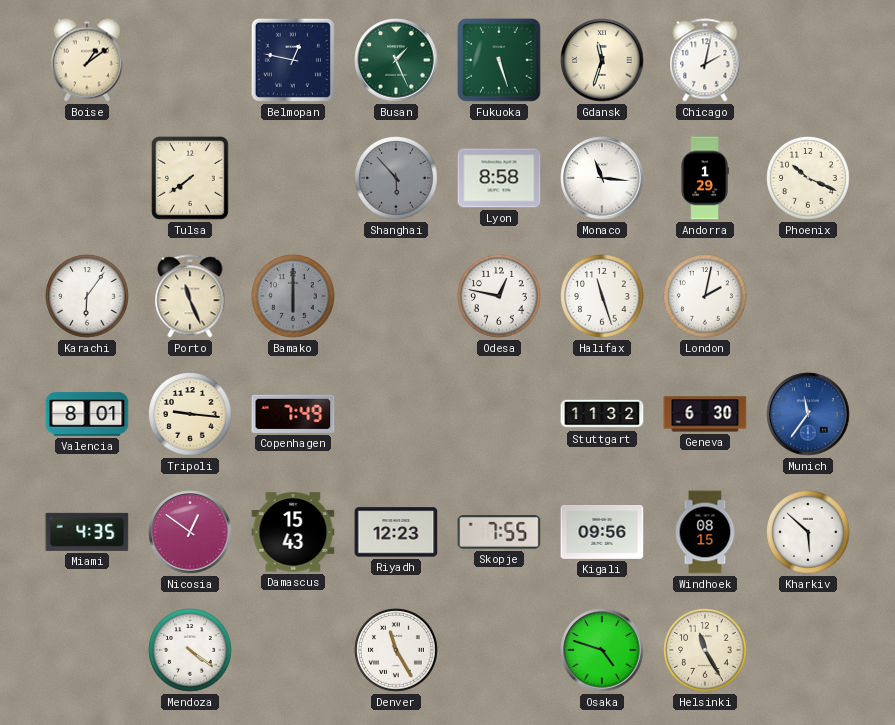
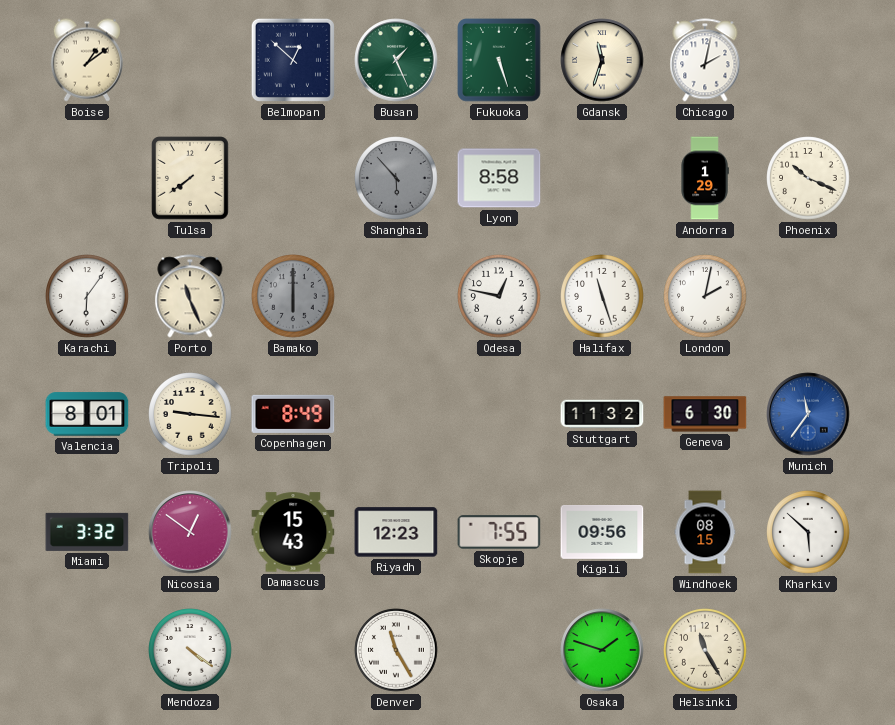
Belmopan: 12:47 -> 12:52
Monaco: 11:16 -> none
Copenhagen: 7:49 -> 8:49
Miami: 4:35 -> 3:32
Osaka: 4:48 -> 1:48
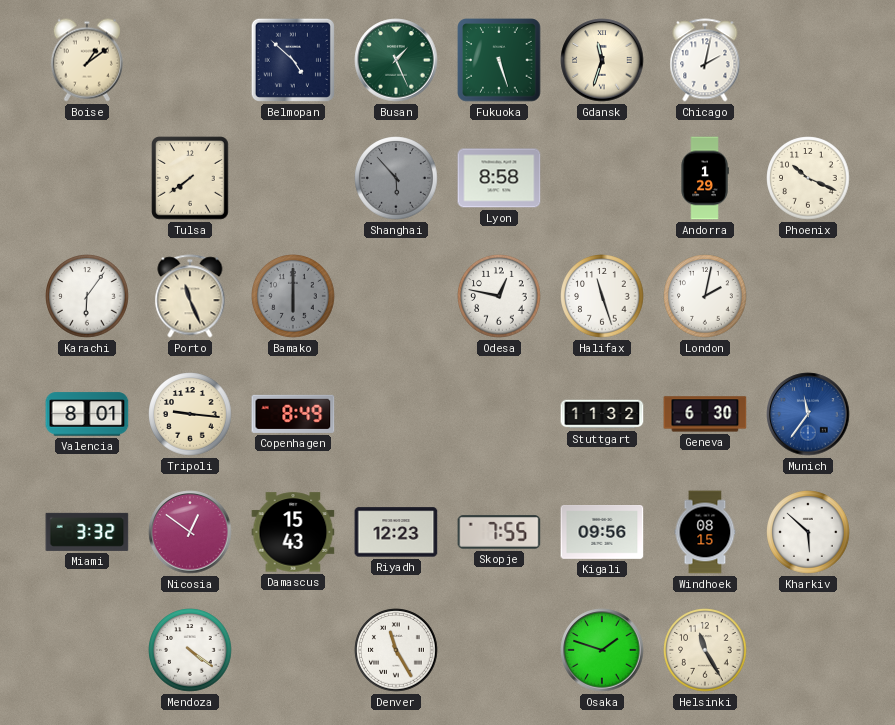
Belmopan: 12:52 -> 4:52
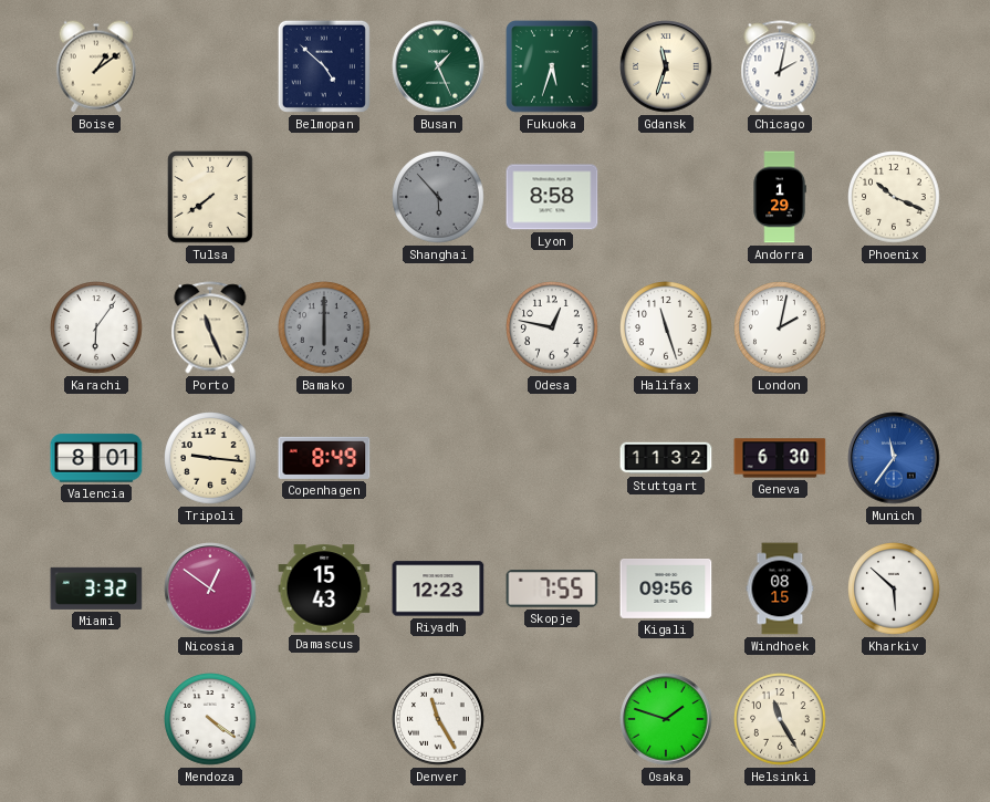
Fukuoka: 5:27 -> 5:33
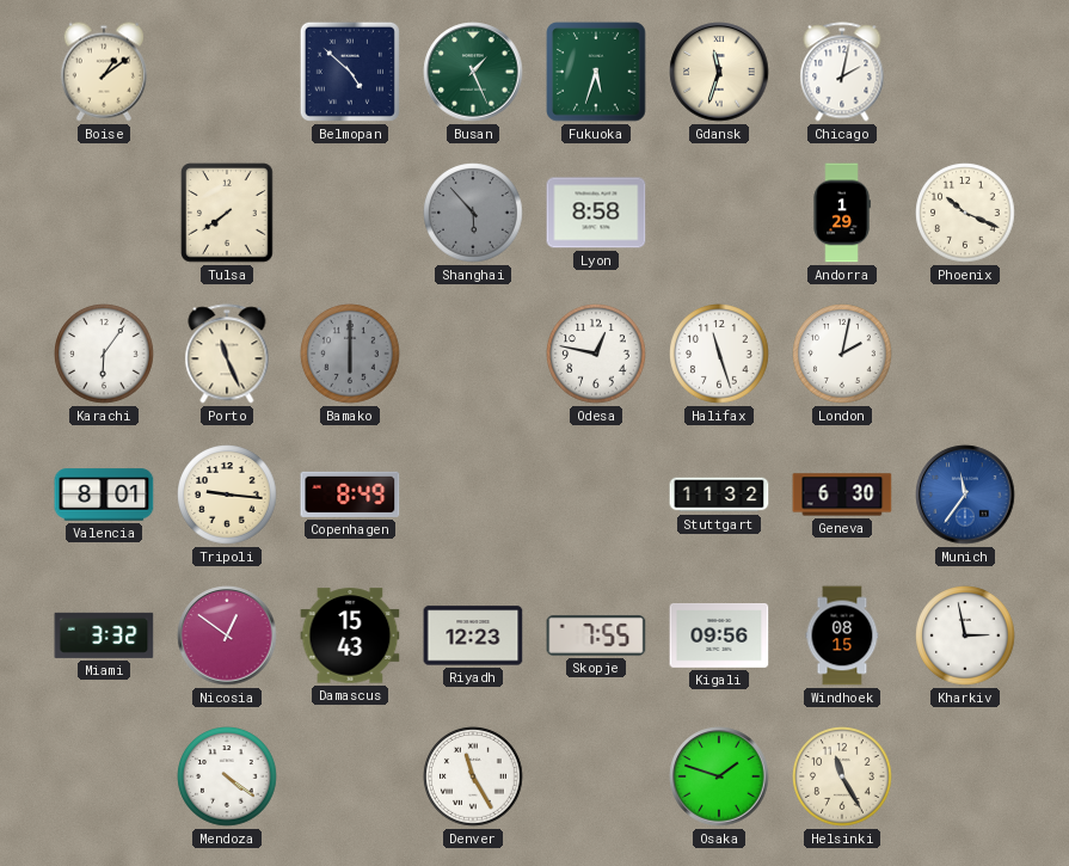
Kharkiv: 5:52 -> 2:58
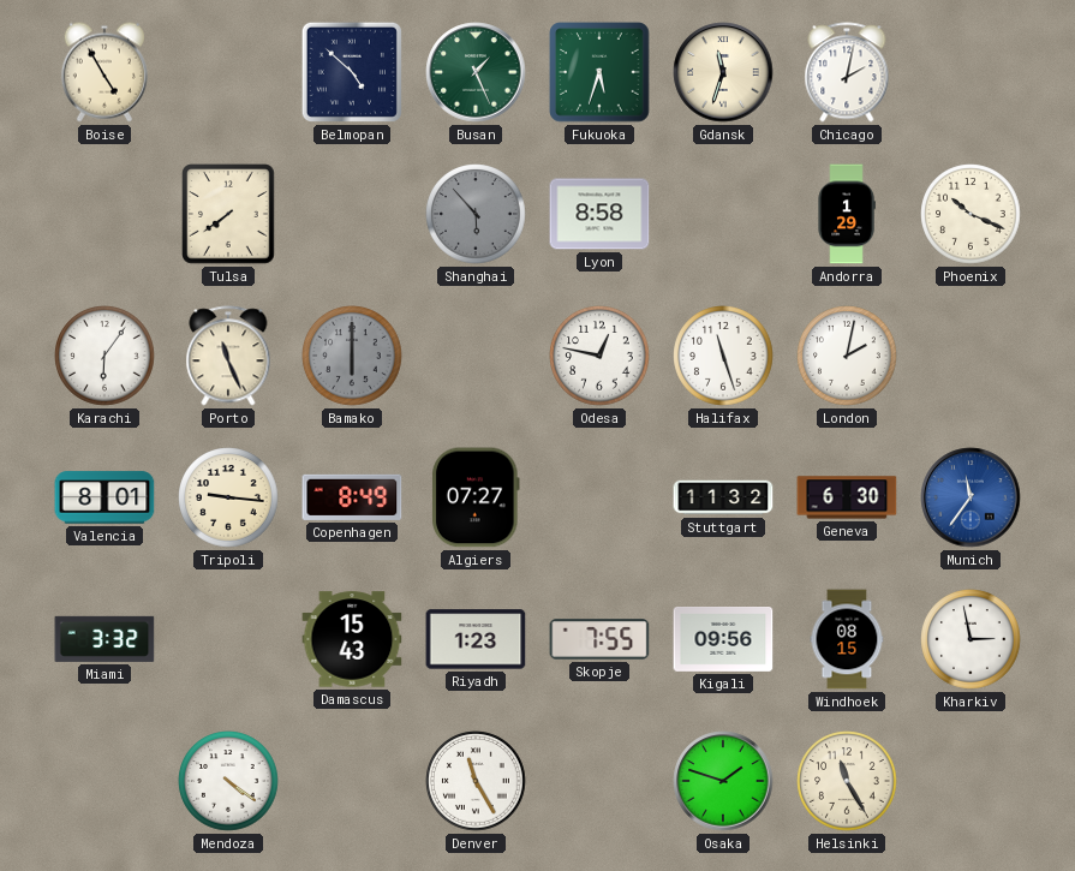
Boise: 1:09 -> 4:55
Algiers: none -> 07:27
Nicosia: 12:51 -> none
Riyadh: 12:23 -> 1:23
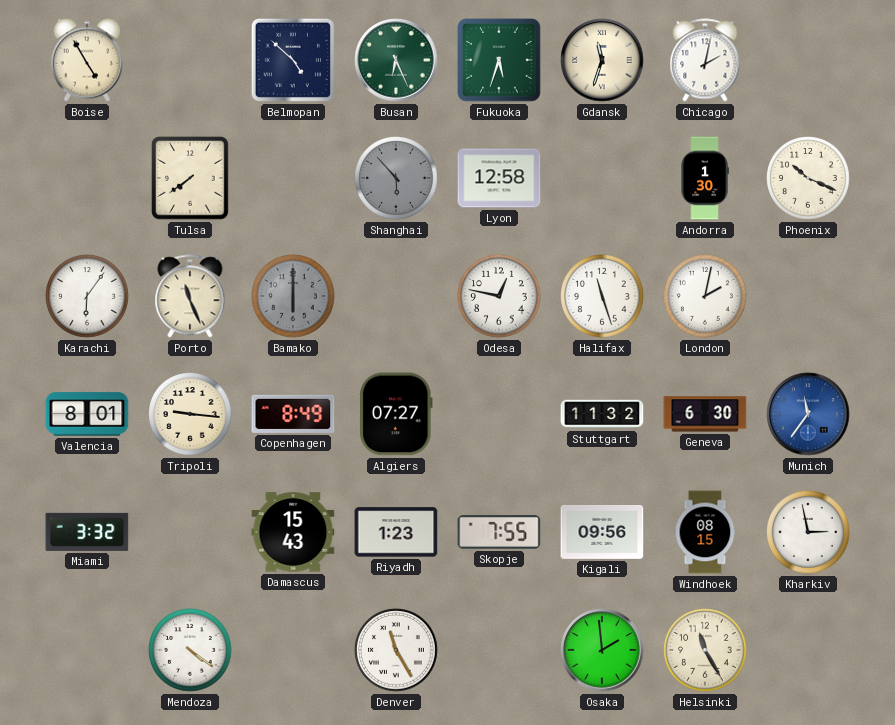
Busan: 1:26 -> 6:26
Lyon: 8:58 -> 12:58
Andorra: 1:29 -> 1:30
Osaka: 1:48 -> 1:59
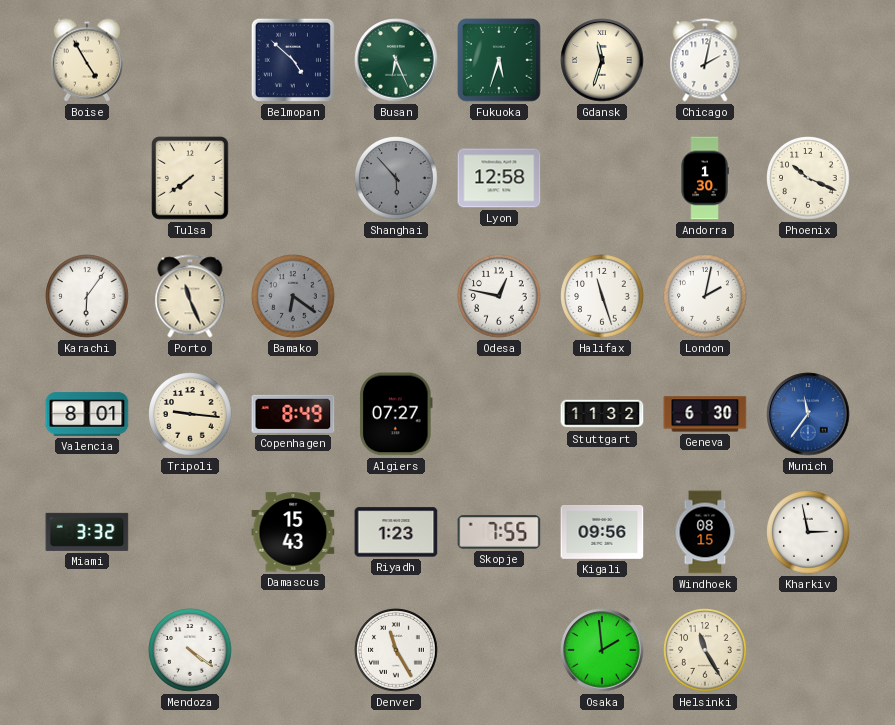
Bamako: 6:00 -> 6:21
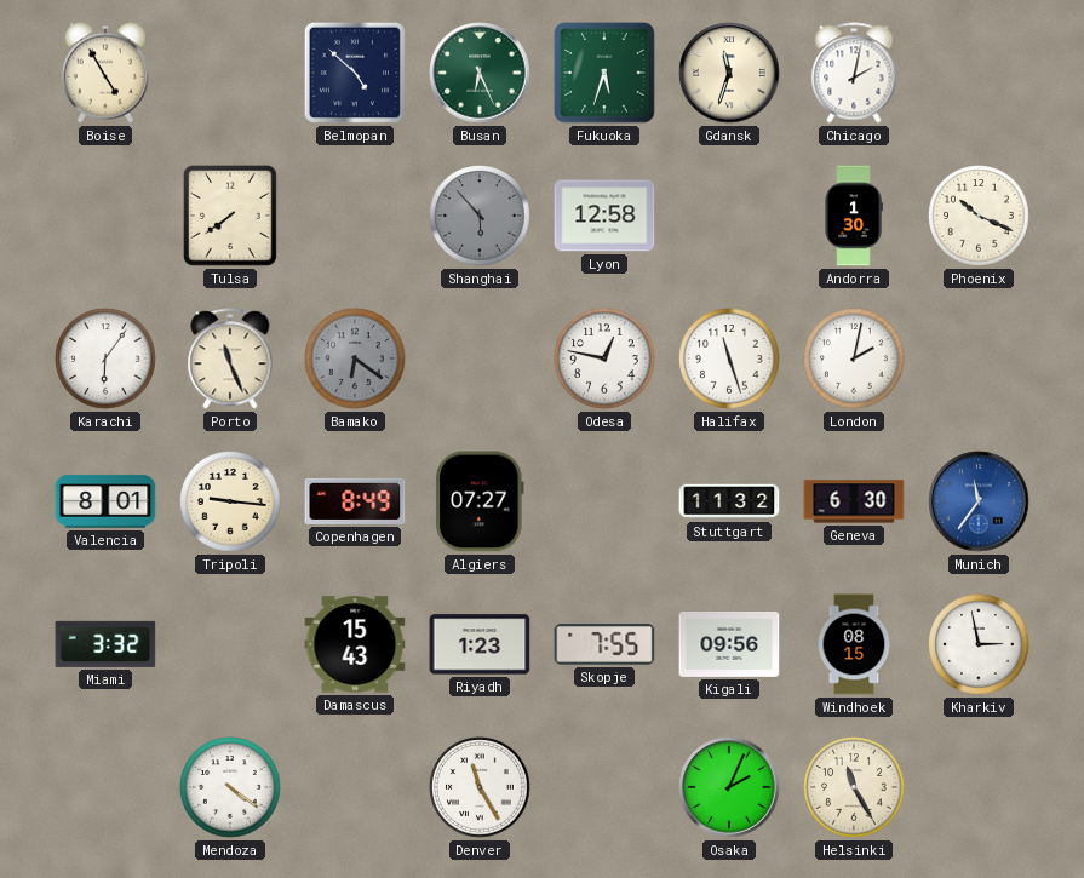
Osaka: 1:59 -> 2:04
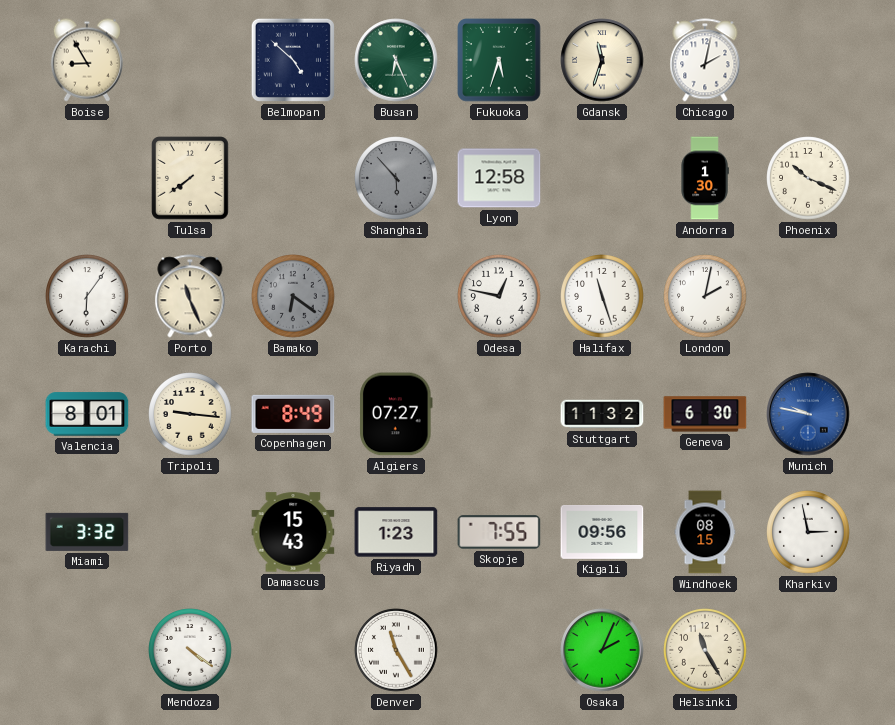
Boise: 4:55 -> 8:55
Munich: 11:36 -> 9:47
